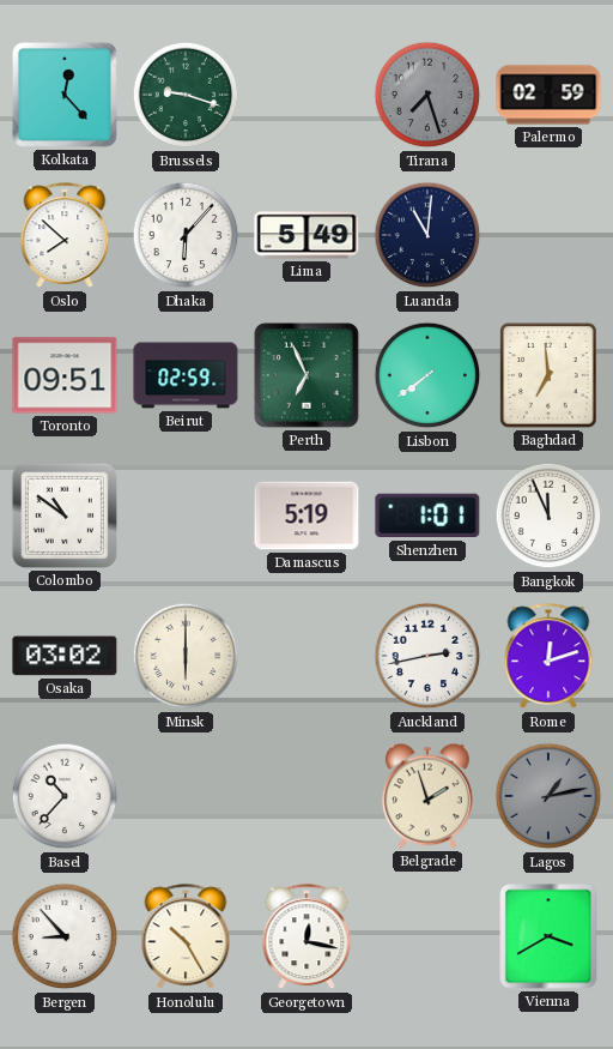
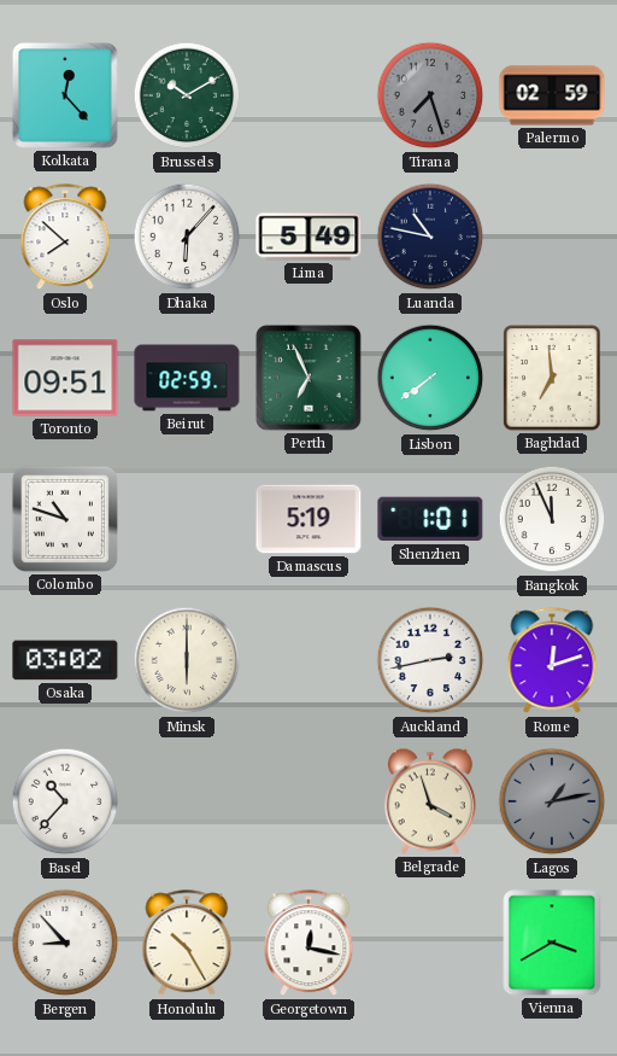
Brussels: 9:18 -> 10:10
Luanda: 11:01 -> 10:47
Colombo: 10:51 -> 10:48
Belgrade: 1:57 -> 3:57
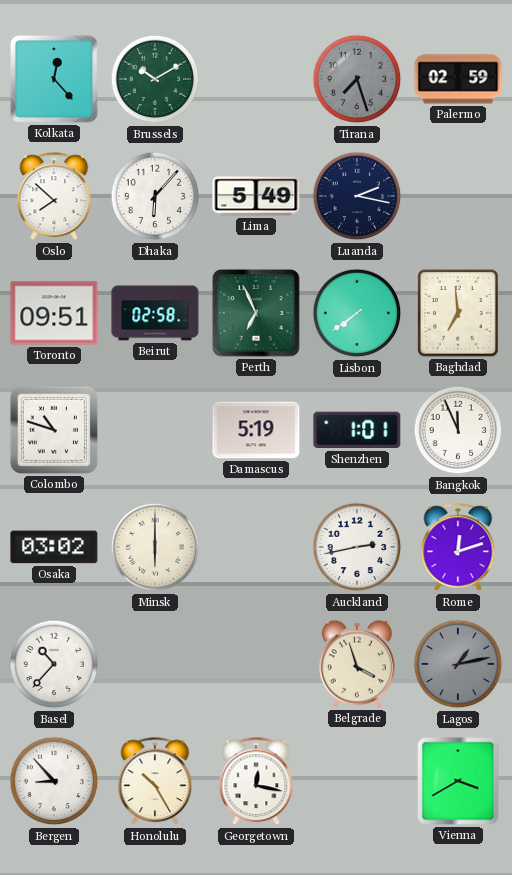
Luanda: 10:47 -> 2:17
Beirut: 02:59 -> 02:58
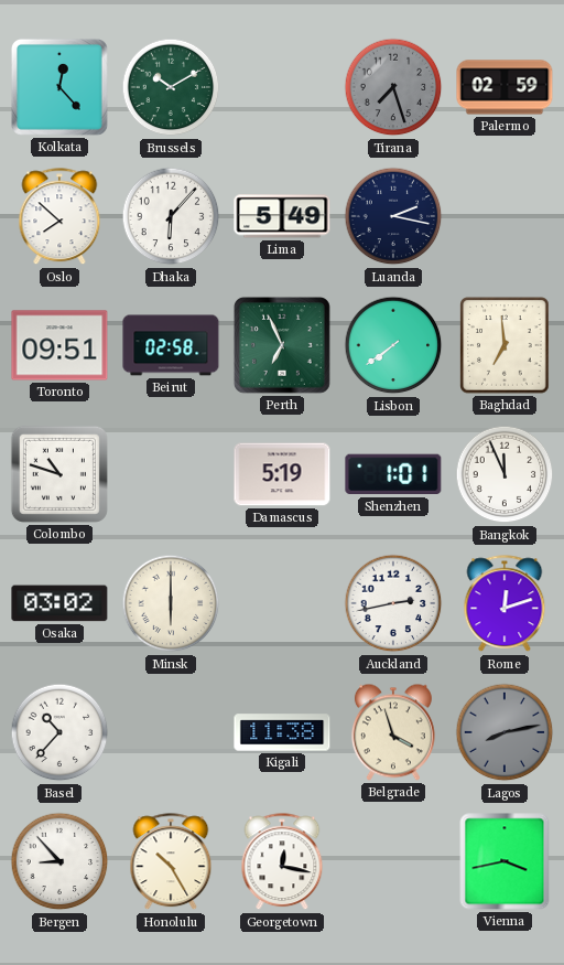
Kigali: none -> 11:38
Lagos: 1:13 -> 8:13
Vienna: 3:40 -> 3:43
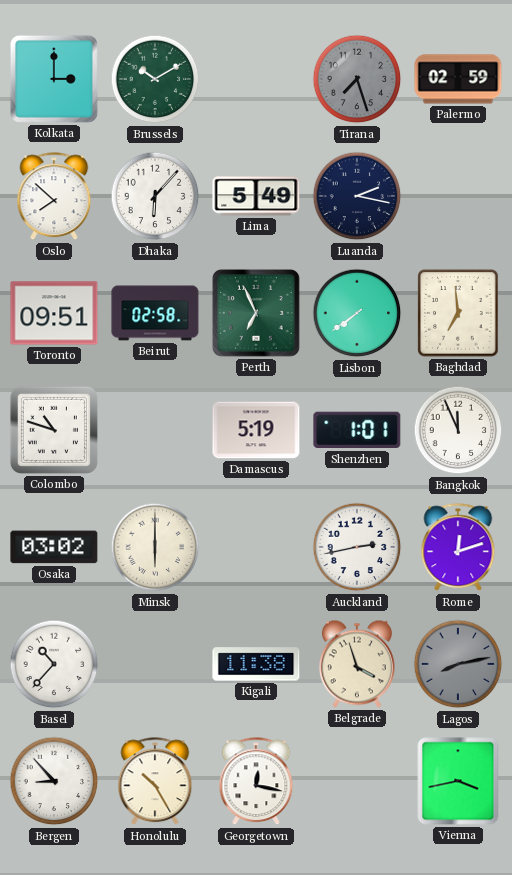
Kolkata: 12:23 -> 3:00
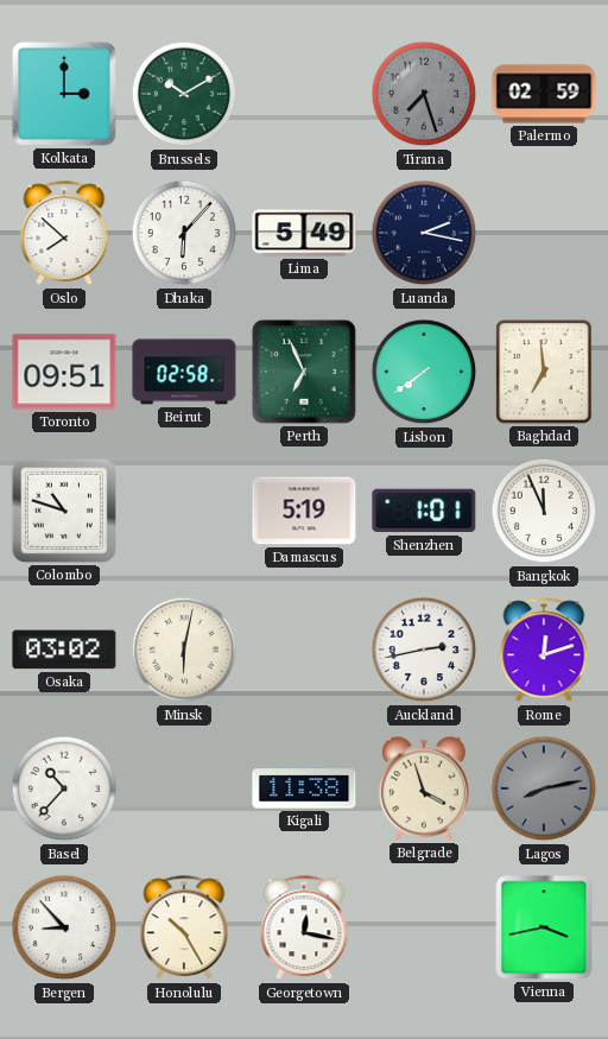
Minsk: 6:00 -> 6:02
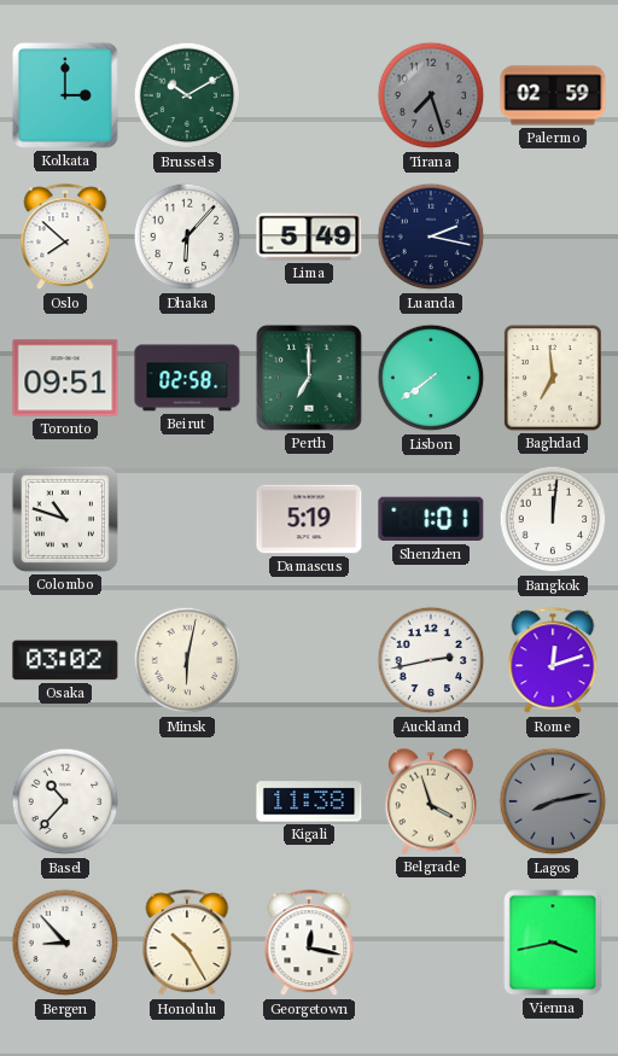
Perth: 6:56 -> 7:00
Bangkok: 11:56 -> 12:01
